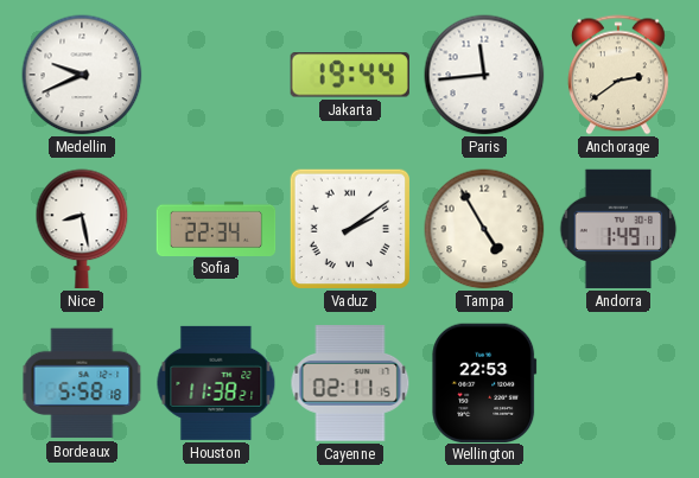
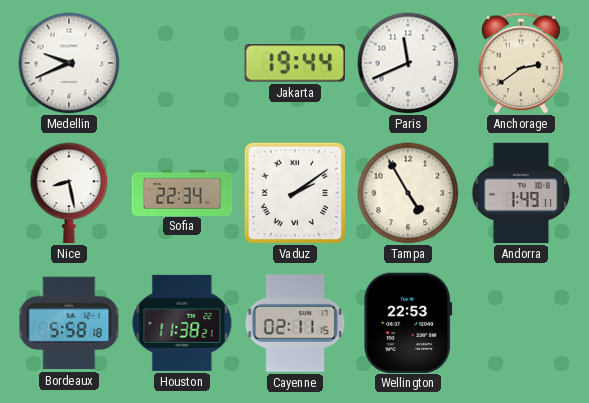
Paris: 11:44 -> 11:41
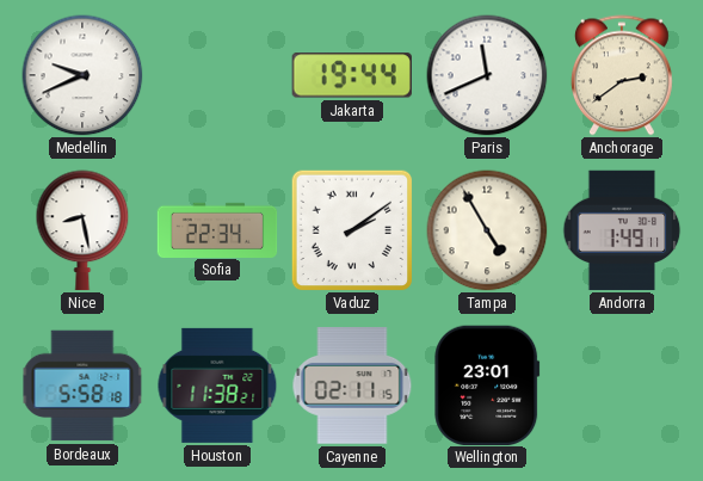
Wellington: 22:53 -> 23:01
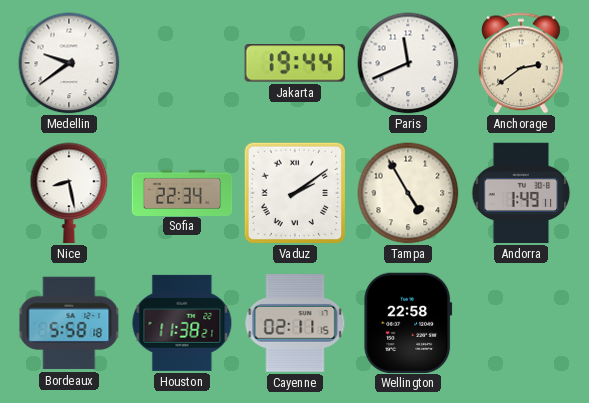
Medellin: 9:41 -> 9:39
Wellington: 23:01 -> 22:58
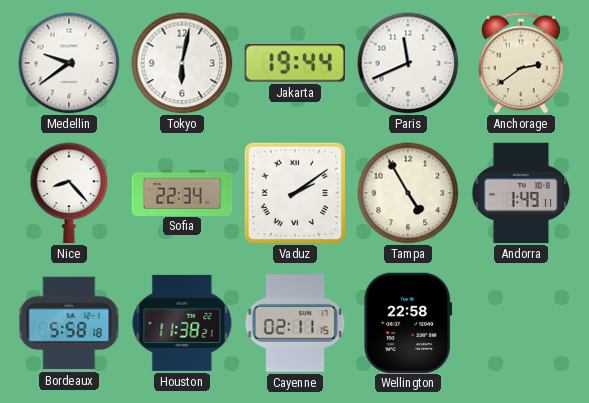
Tokyo: none -> 6:02
Nice: 8:28 -> 8:23
